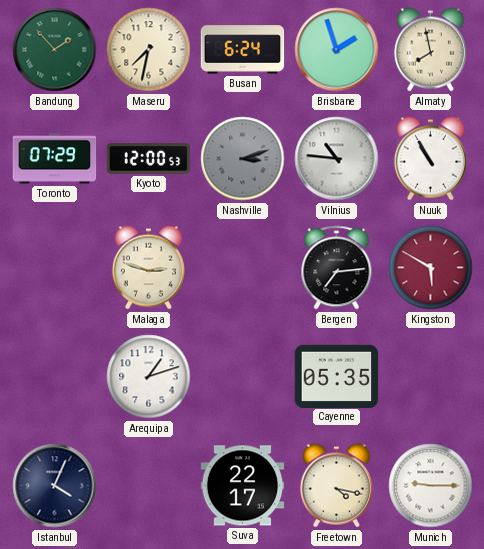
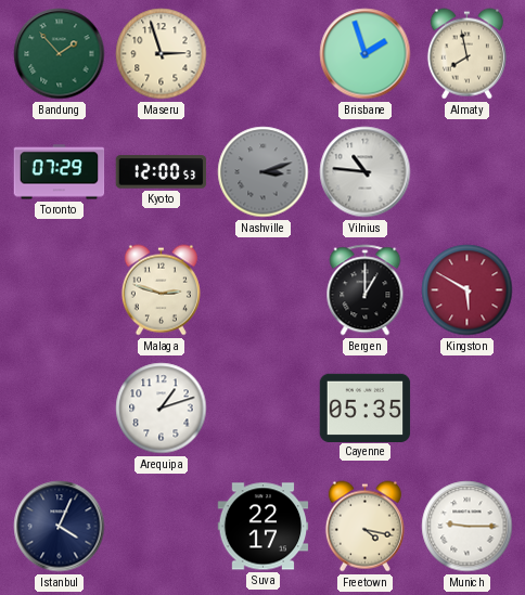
Maseru: 7:32 -> 2:57
Busan: 6:24 -> none
Nuuk: 10:55 -> none
Bergen: 7:14 -> 1:00
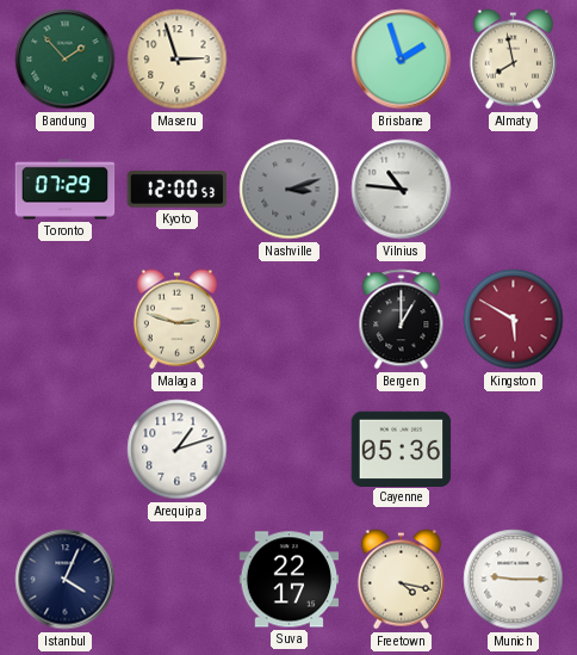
Cayenne: 05:35 -> 05:36
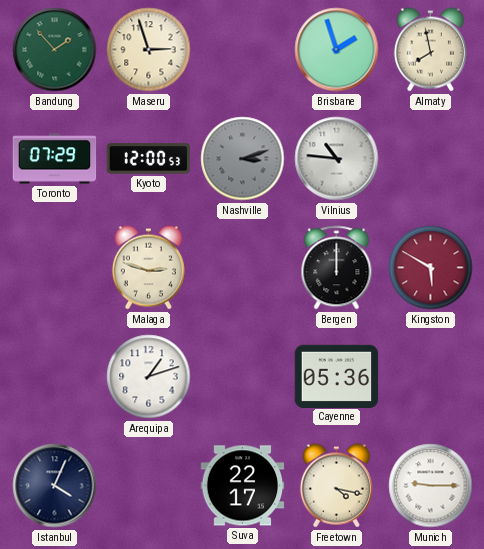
Bergen: 1:00 -> 12:00
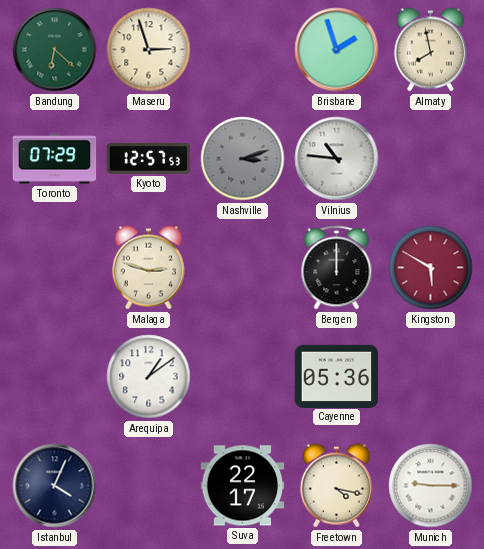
Bandung: 1:53 -> 6:22
Kyoto: 12:00 -> 12:57
Arequipa: 1:12 -> 1:09
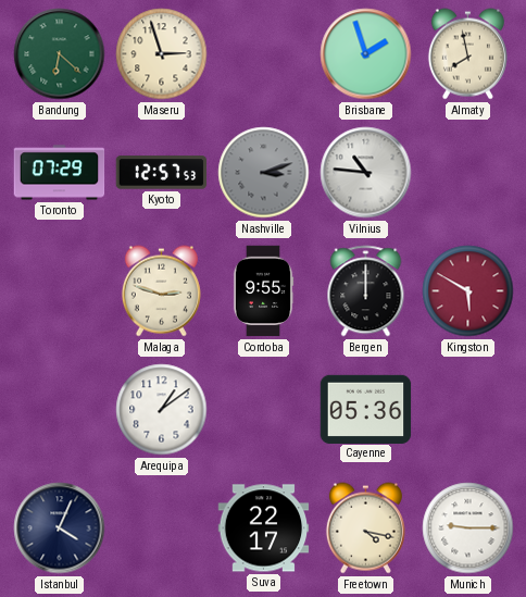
Cordoba: none -> 9:55
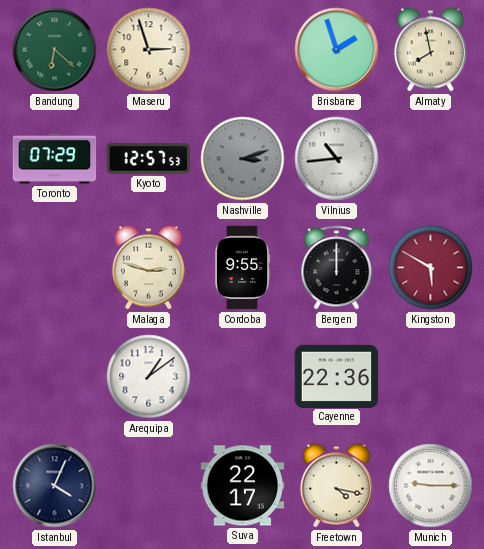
Vilnius: 10:46 -> 10:44
Cayenne: 05:36 -> 22:36
